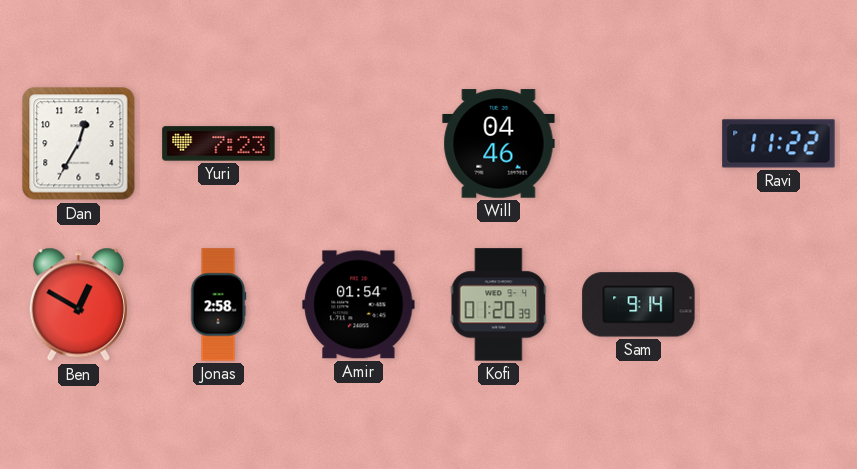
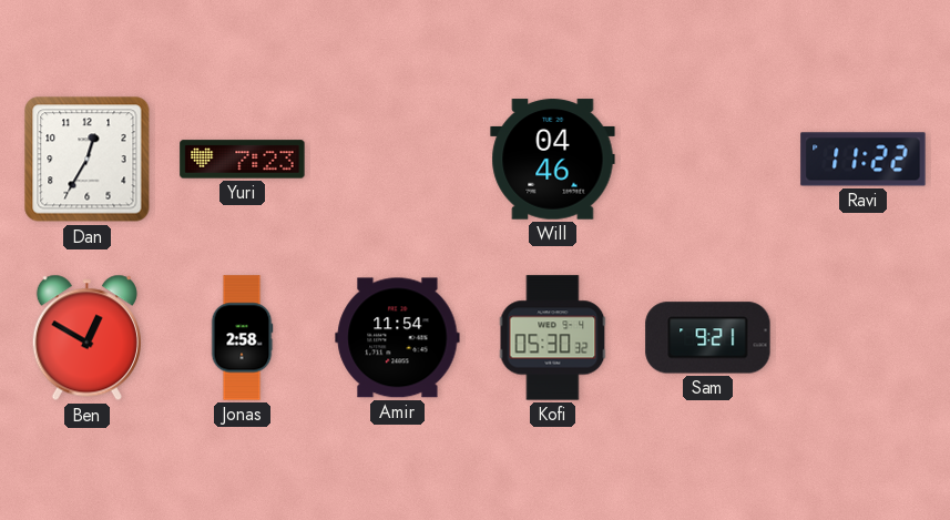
Amir: 01:54 -> 11:54
Kofi: 01:20 -> 05:30
Sam: 9:14 -> 9:21
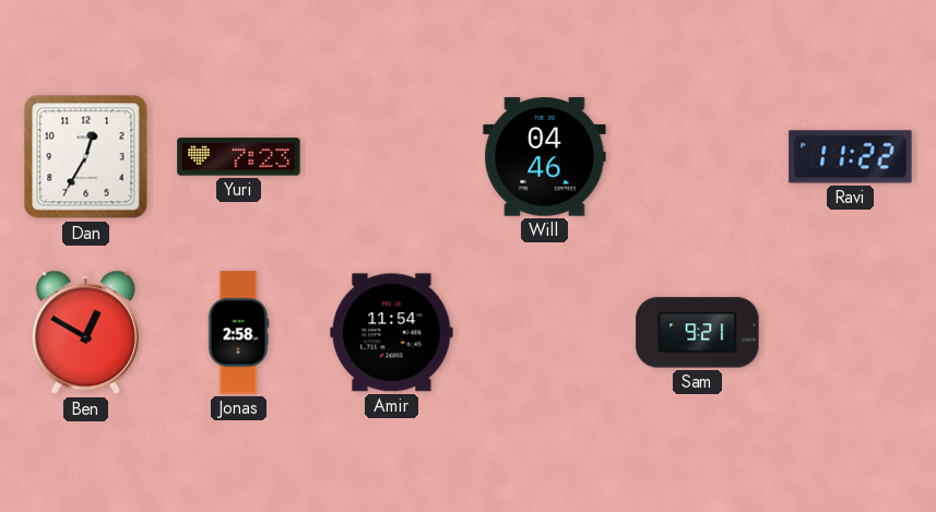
Kofi: 05:30 -> none
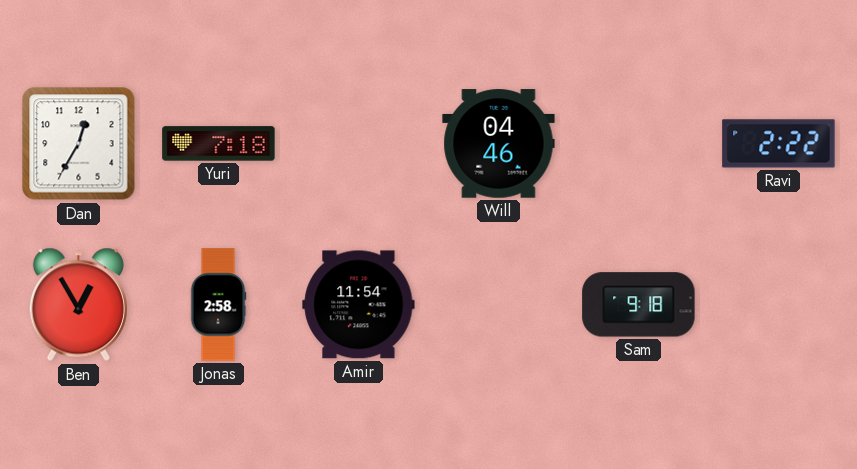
Yuri: 7:23 -> 7:18
Ravi: 11:22 -> 2:22
Ben: 12:50 -> 12:55
Sam: 9:21 -> 9:18
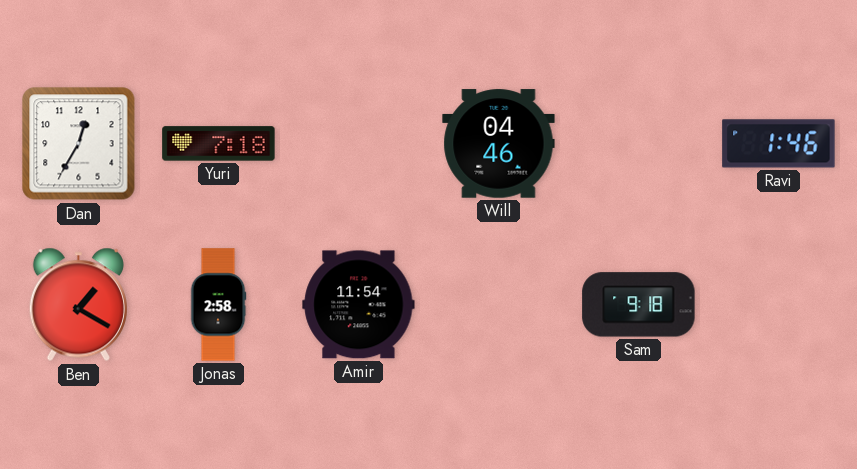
Ravi: 2:22 -> 1:46
Ben: 12:55 -> 1:20
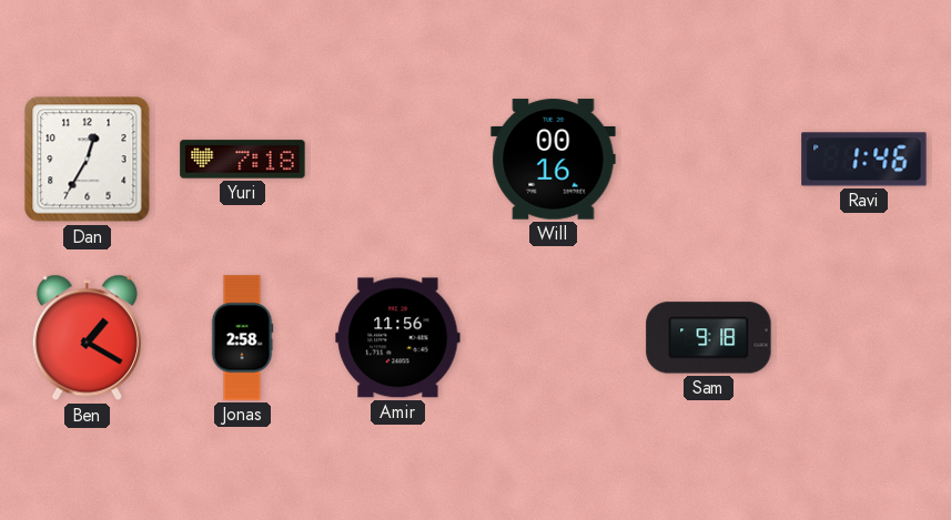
Will: 04:46 -> 00:16
Amir: 11:54 -> 11:56
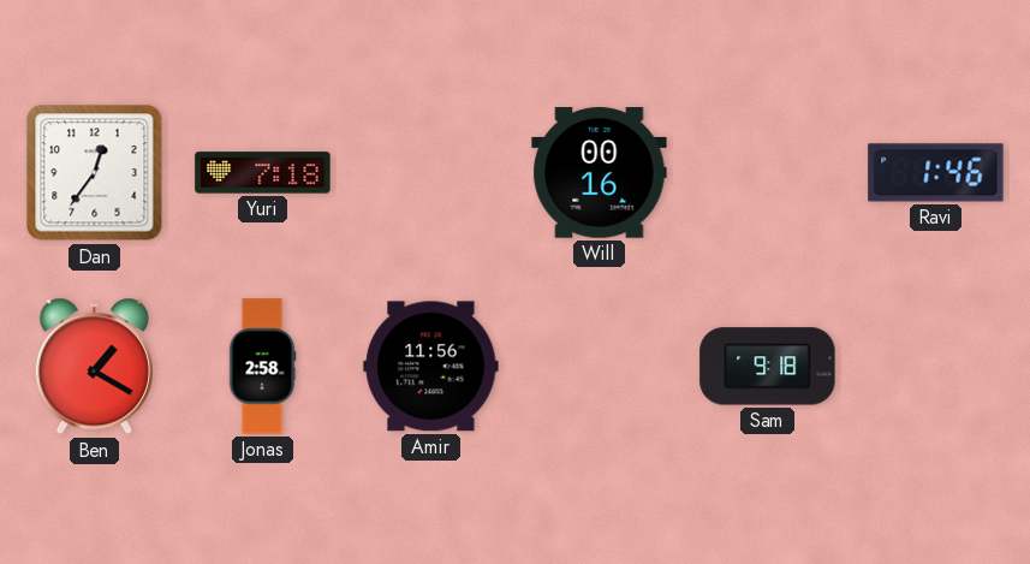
Dan: 12:35 -> 12:36
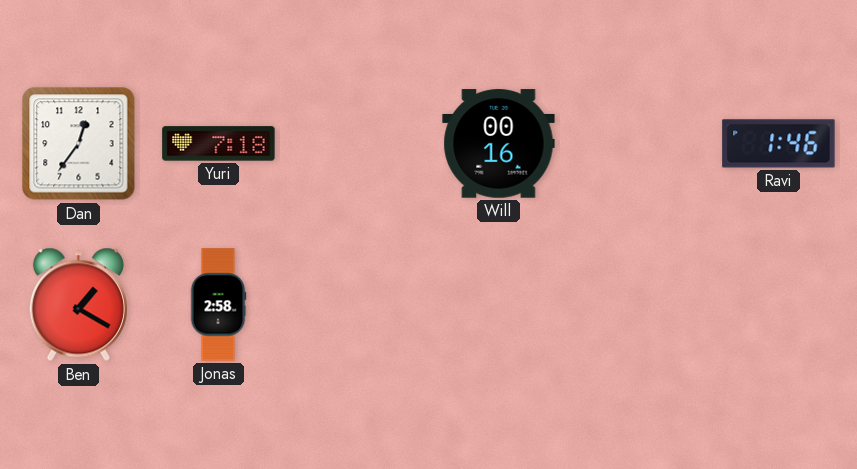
Amir: 11:56 -> none
Sam: 9:18 -> none
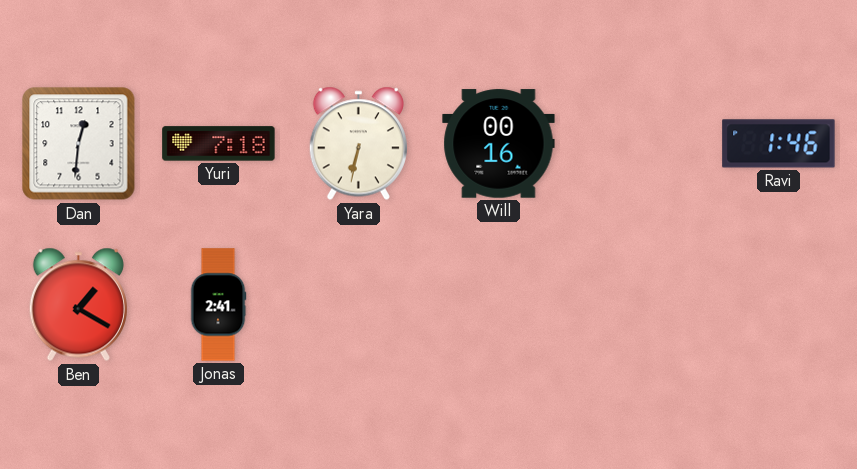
Dan: 12:36 -> 12:31
Yara: none -> 6:32
Jonas: 2:58 -> 2:41
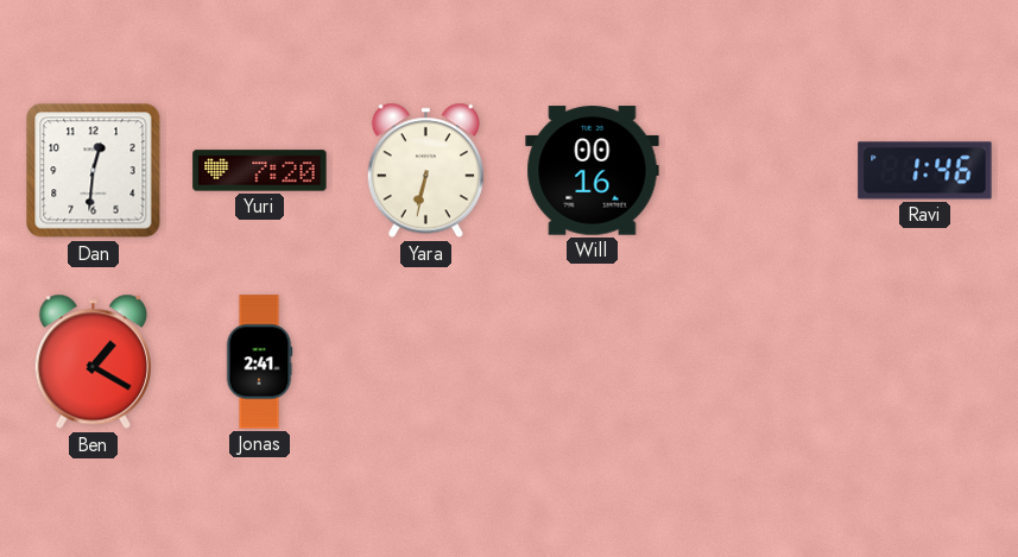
Yuri: 7:18 -> 7:20
